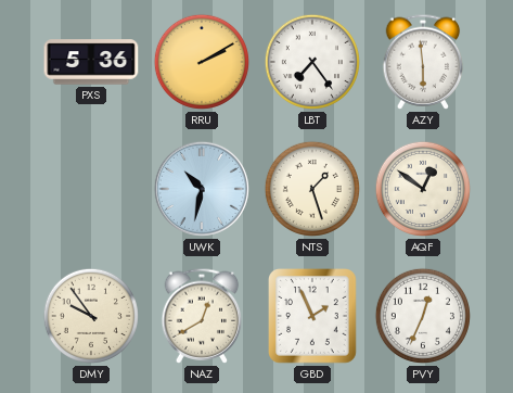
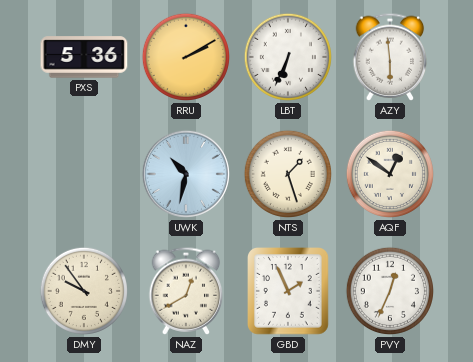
LBT: 7:24 -> 6:34
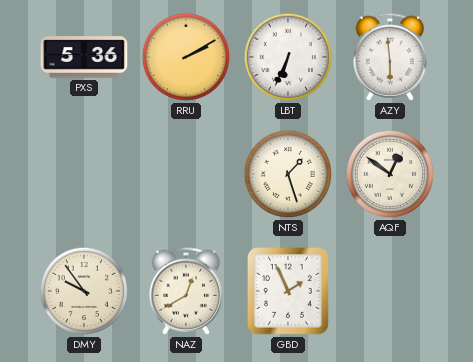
UWK: 10:32 -> none
PVY: 12:34 -> none
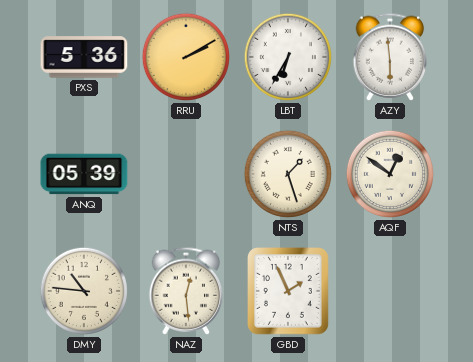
LBT: 6:34 -> 6:35
ANQ: none -> 05:39
DMY: 9:54 -> 10:46
NAZ: 12:40 -> 12:29
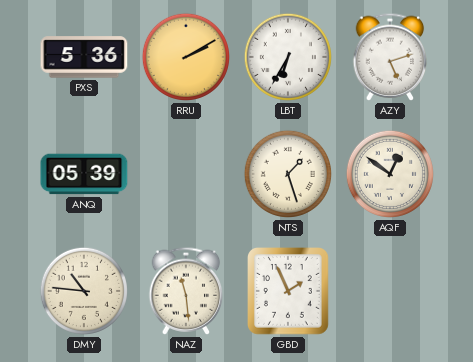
AZY: 5:59 -> 5:12
NAZ: 12:29 -> 11:29
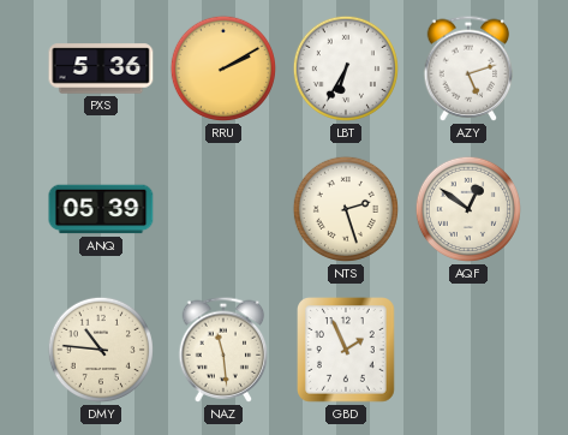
NTS: 1:27 -> 2:27
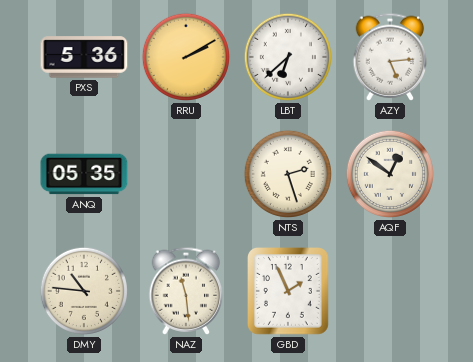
LBT: 6:35 -> 6:38
AZY: 5:12 -> 5:14
ANQ: 05:39 -> 05:35
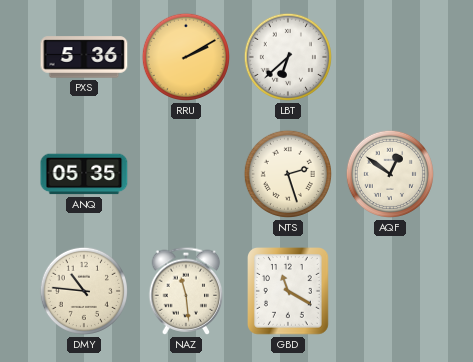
AZY: 5:14 -> none
GBD: 1:56 -> 11:20
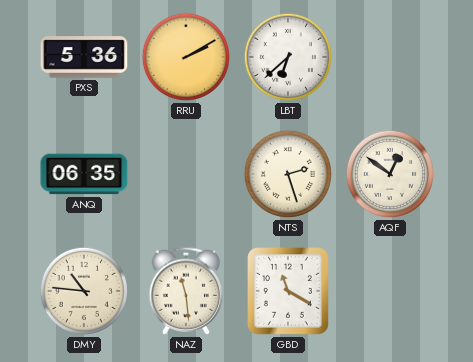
ANQ: 05:35 -> 06:35
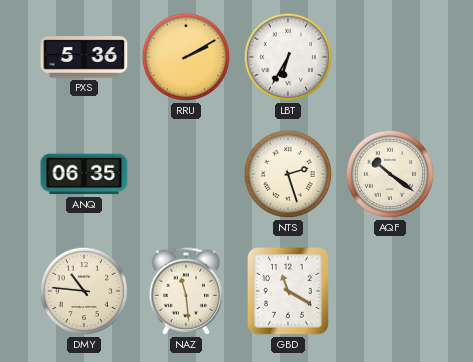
LBT: 6:38 -> 6:35
AQF: 12:51 -> 10:21
